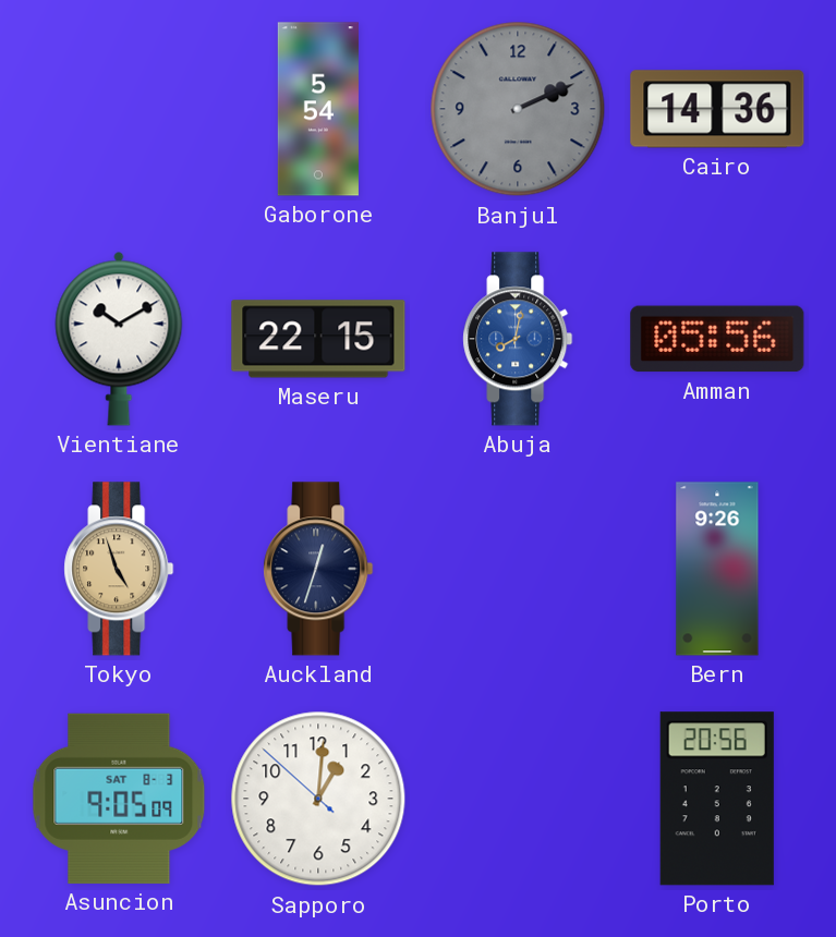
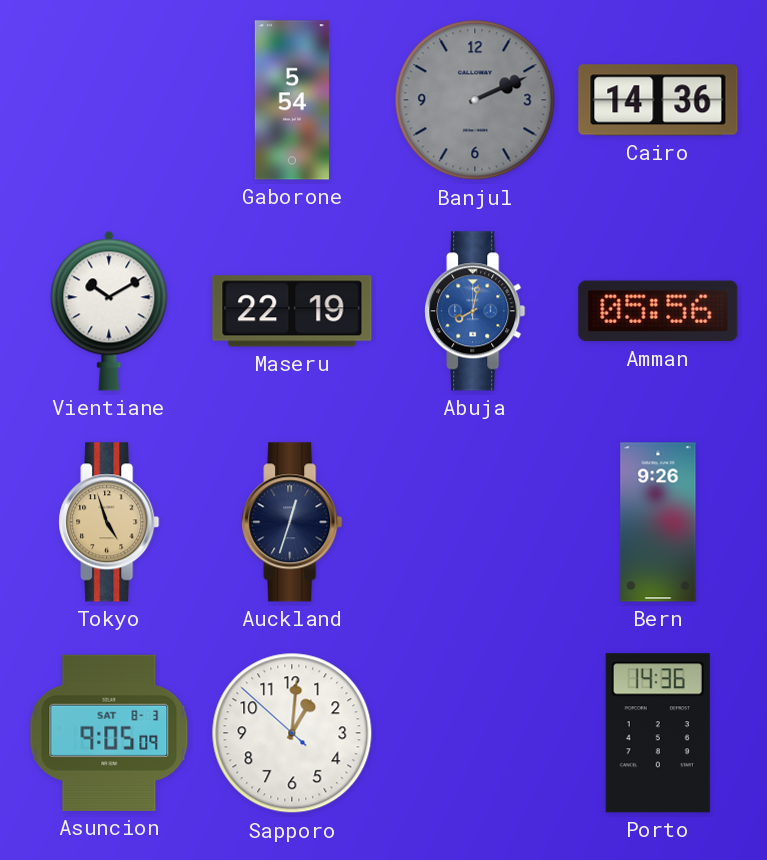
Maseru: 22:15 -> 22:19
Porto: 20:56 -> 14:36
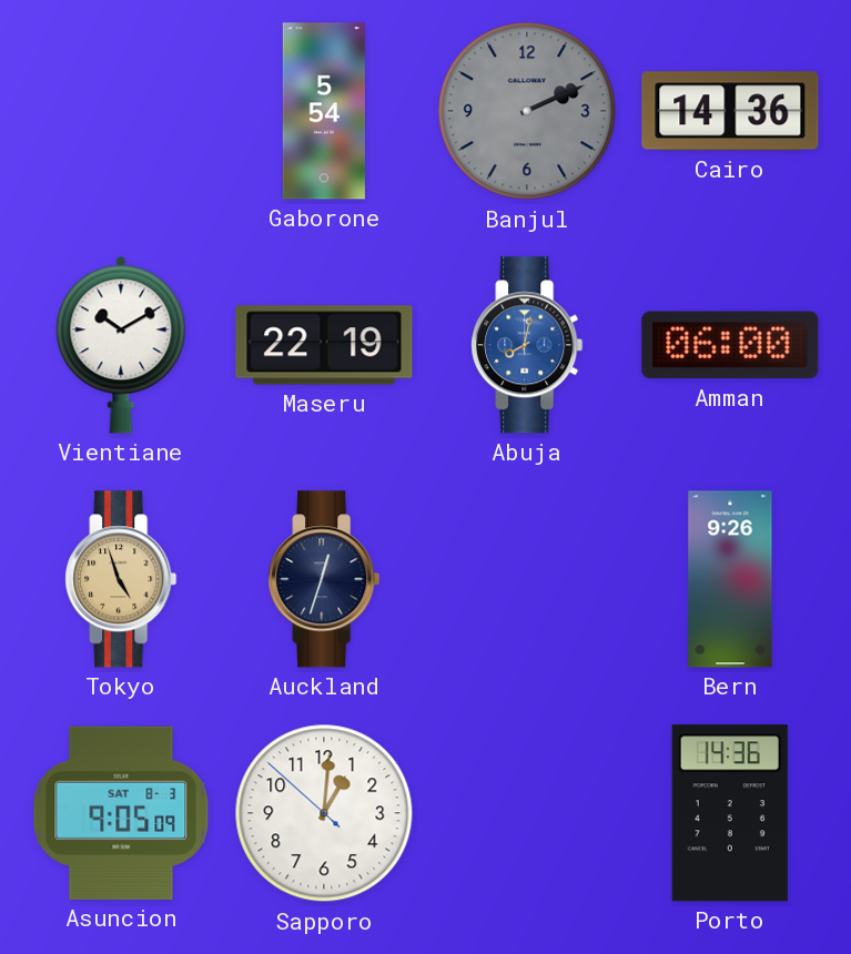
Amman: 05:56 -> 06:00
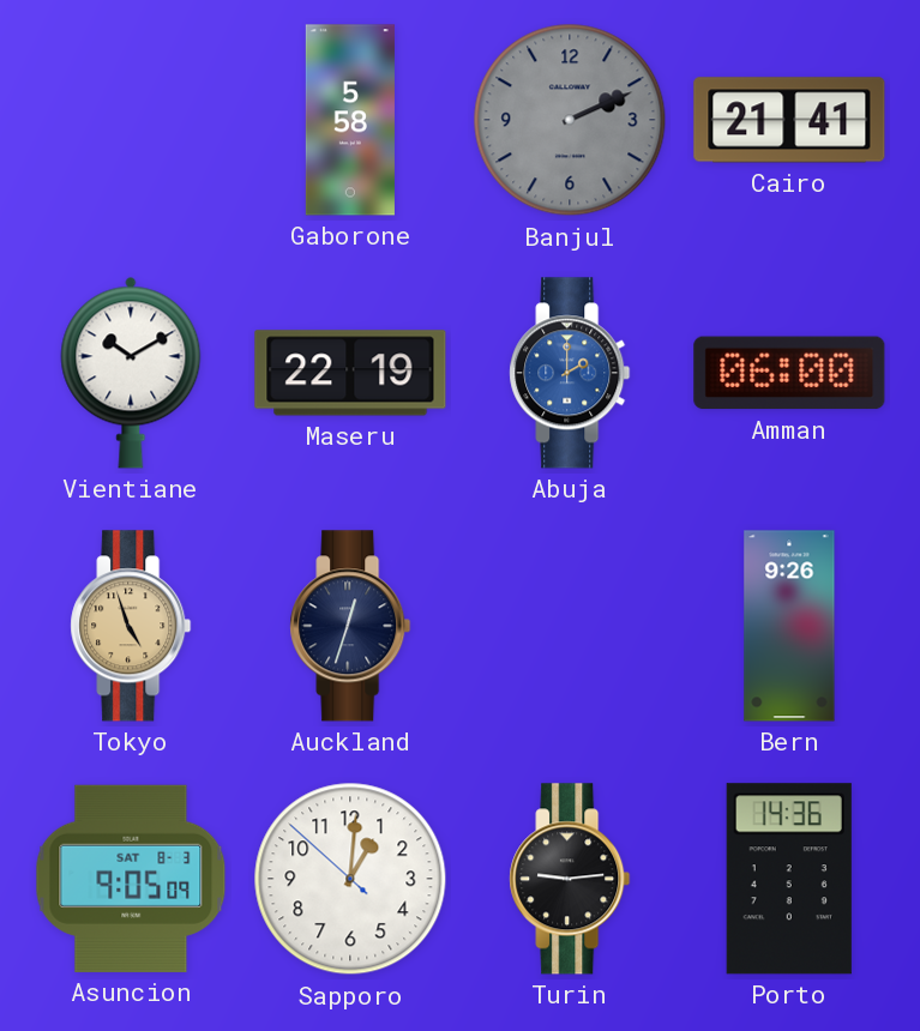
Gaborone: 5:54 -> 5:58
Cairo: 14:36 -> 21:41
Abuja: 8:02 -> 2:00
Turin: none -> 9:14
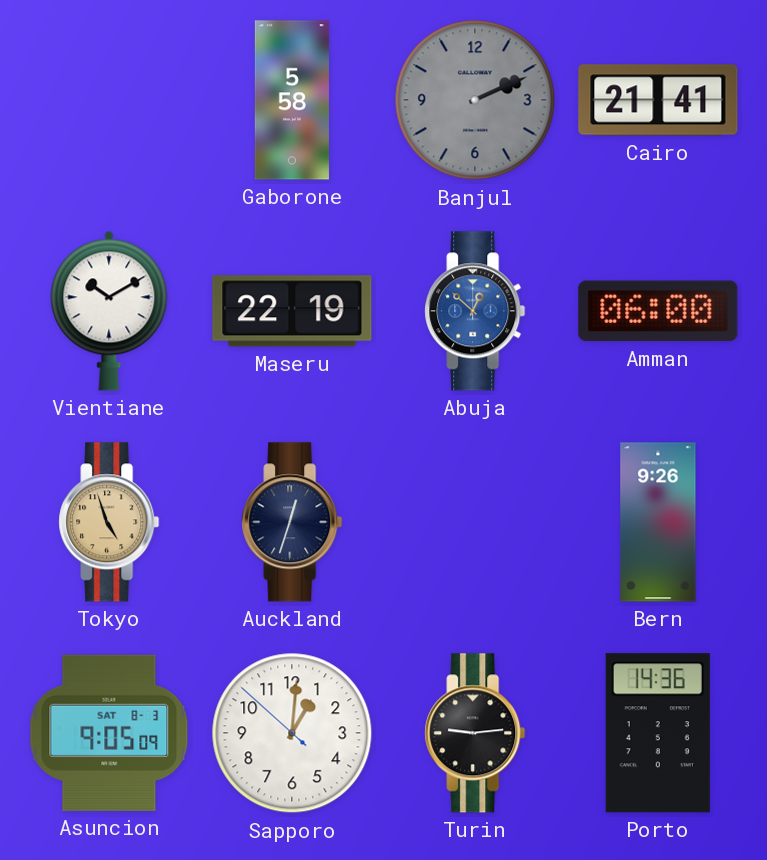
Abuja: 2:00 -> 12:52
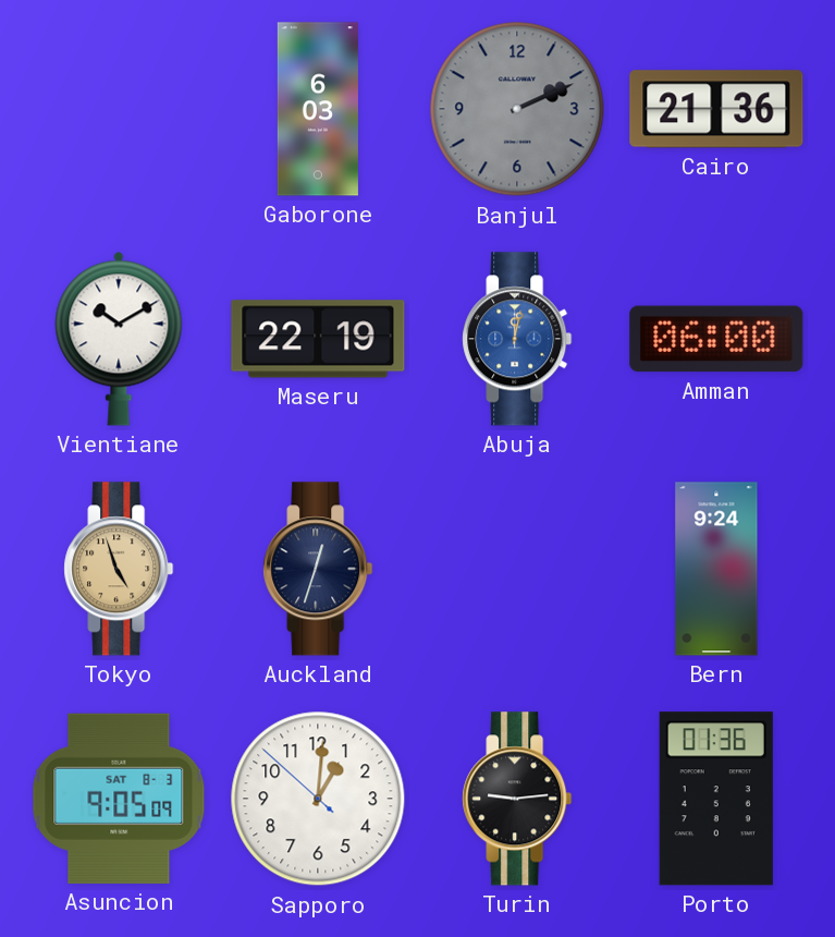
Gaborone: 5:58 -> 6:03
Cairo: 21:41 -> 21:36
Abuja: 12:52 -> 12:02
Bern: 9:26 -> 9:24
Porto: 14:36 -> 01:36
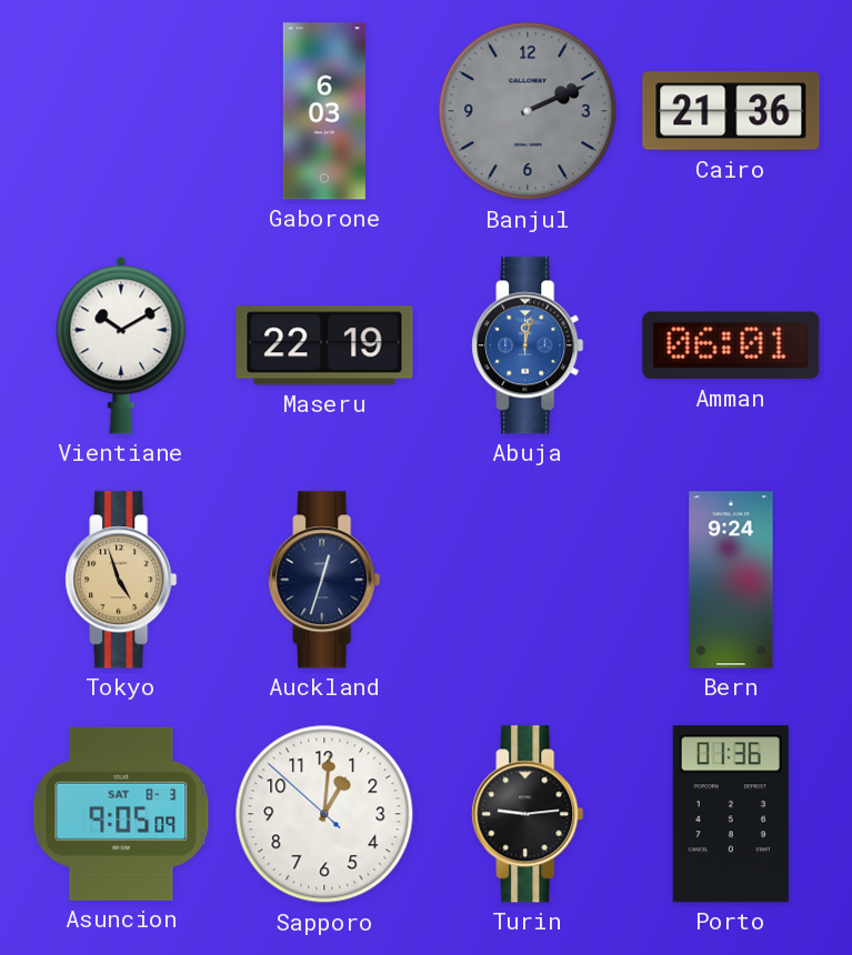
Amman: 06:00 -> 06:01
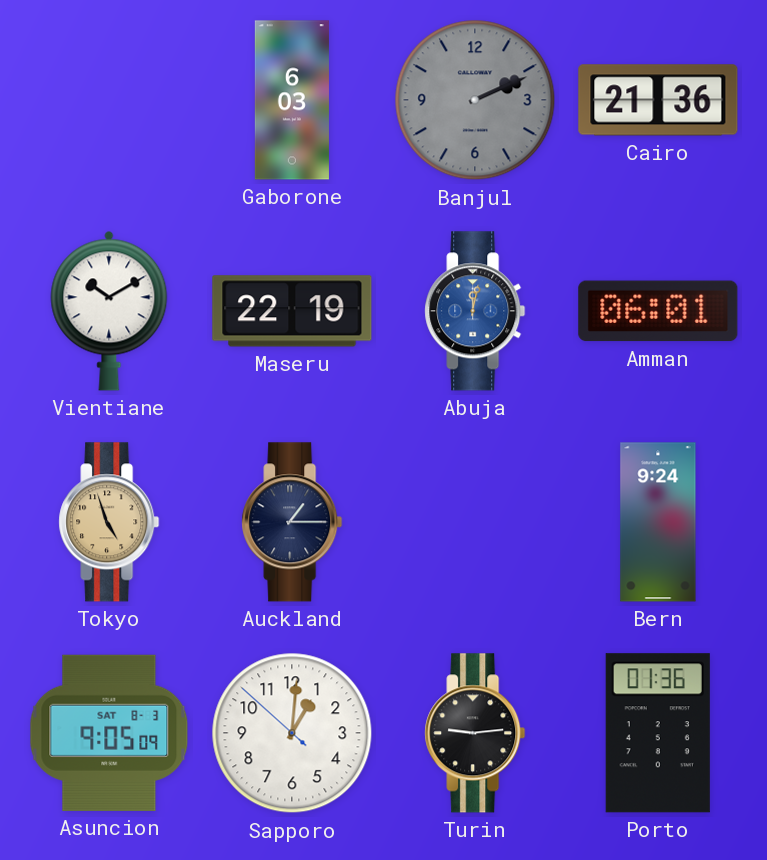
Auckland: 12:33 -> 1:15
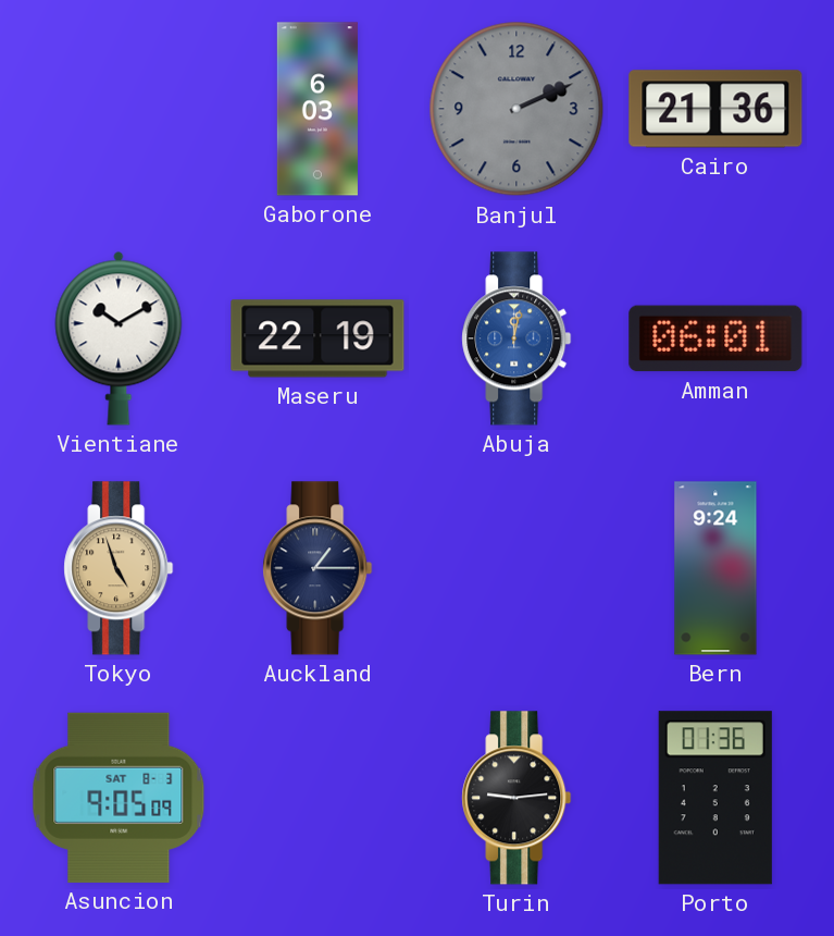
Sapporo: 1:00 -> none
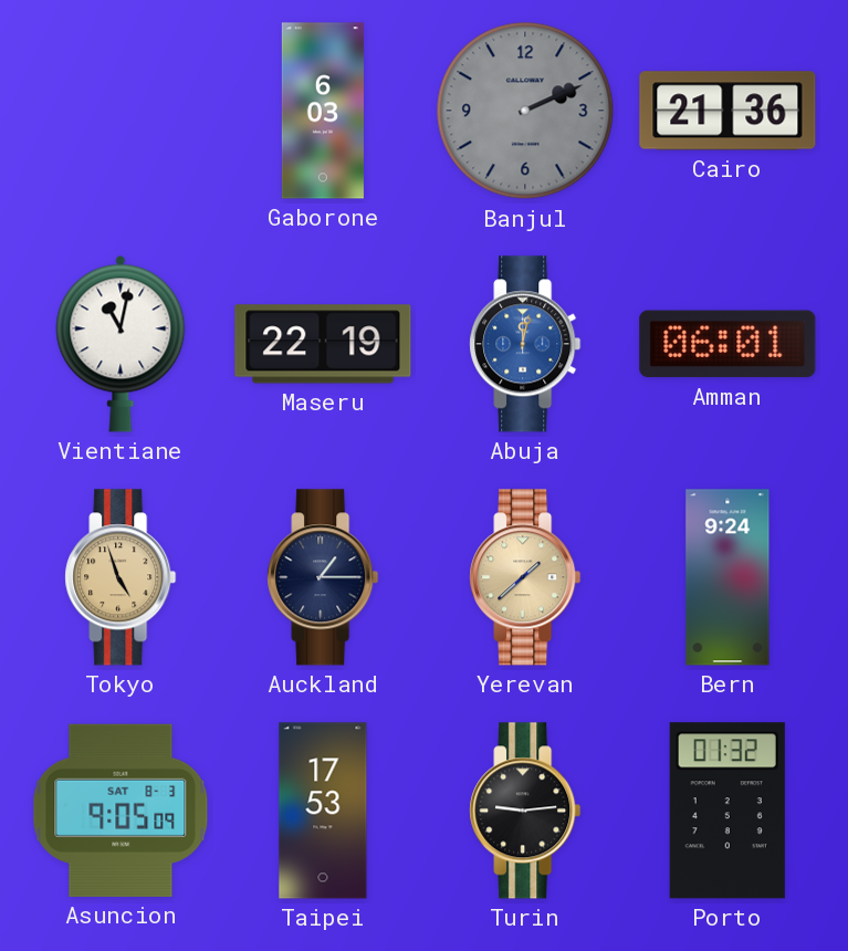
Vientiane: 10:10 -> 11:02
Yerevan: none -> 1:38
Taipei: none -> 17:53
Porto: 01:36 -> 01:32
